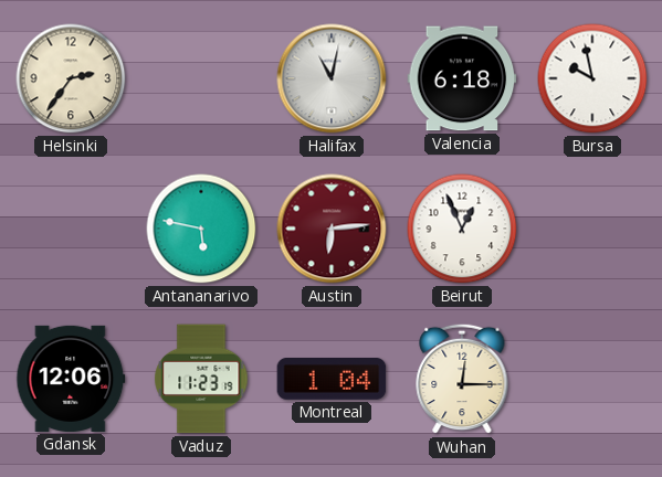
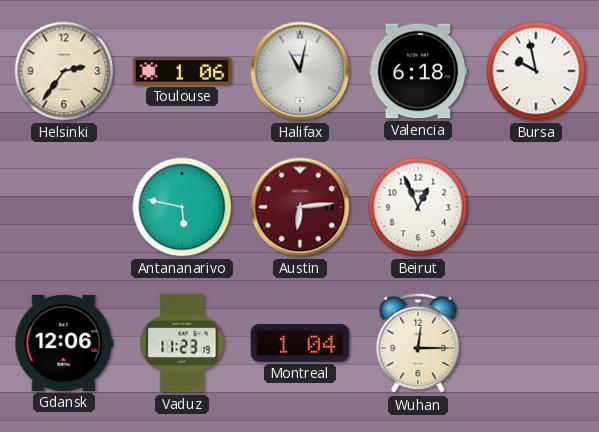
Toulouse: none -> 1:06
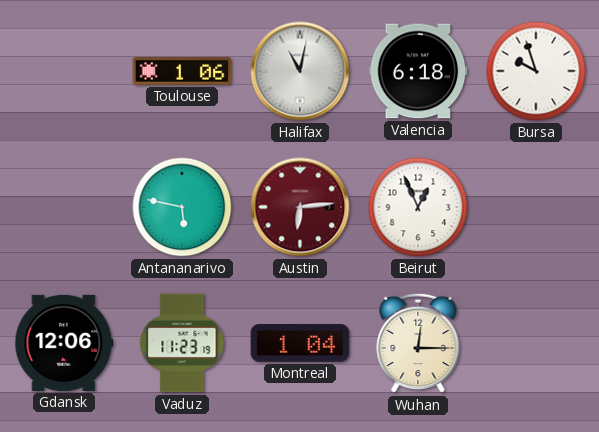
Helsinki: 2:36 -> none
Bursa: 9:58 -> 9:57
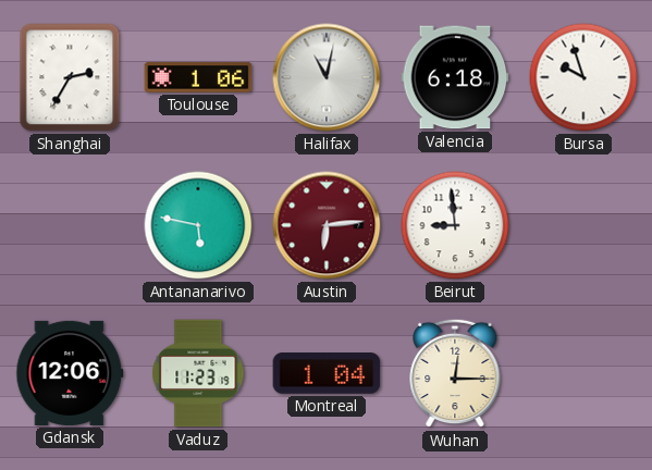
Shanghai: none -> 2:35
Beirut: 12:56 -> 8:59
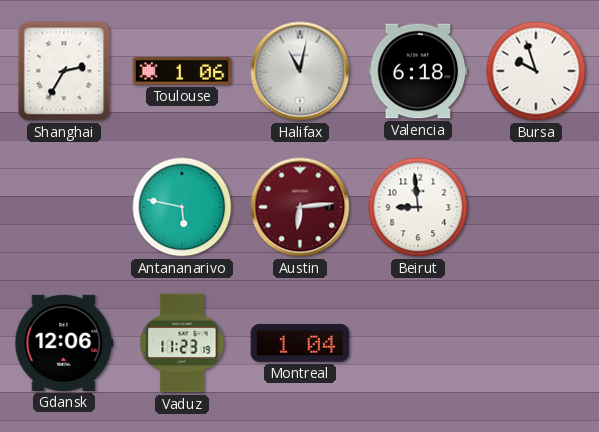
Wuhan: 12:15 -> none
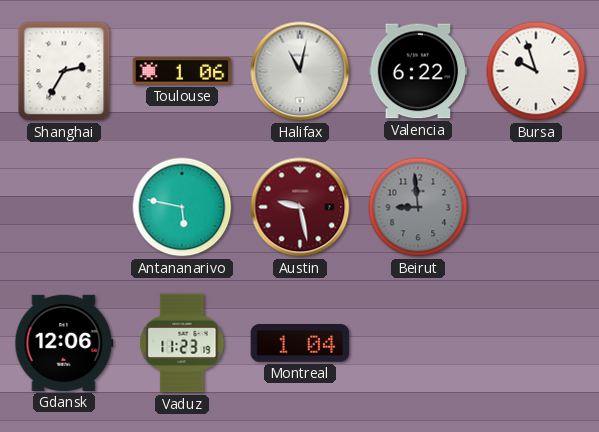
Valencia: 6:18 -> 6:22
Austin: 6:14 -> 9:28
Beirut dial: white -> grey
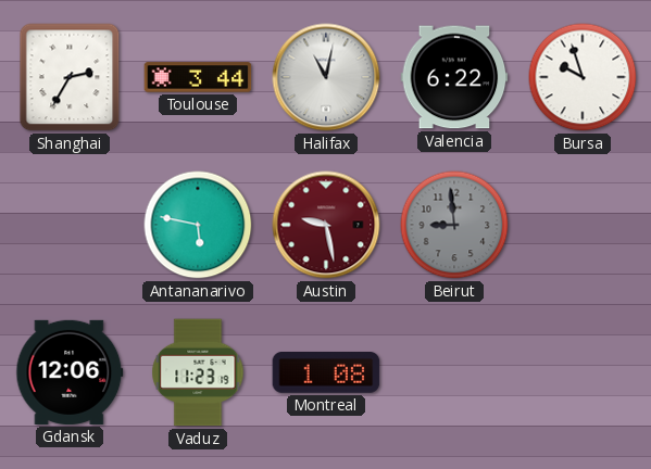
Toulouse: 1:06 -> 3:44
Montreal: 1:04 -> 1:08
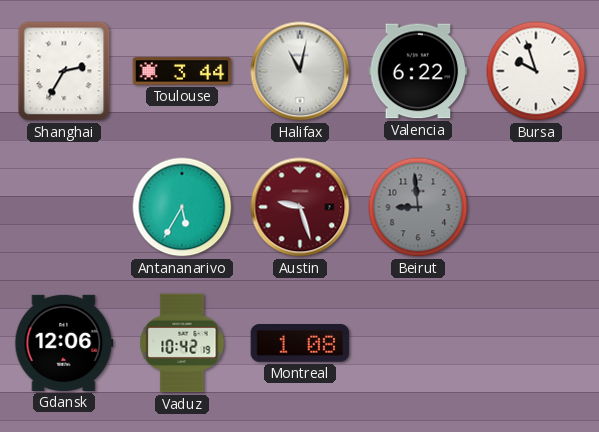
Antananarivo: 5:47 -> 5:35
Austin: 9:28 -> 9:27
Vaduz: 11:23 -> 10:42
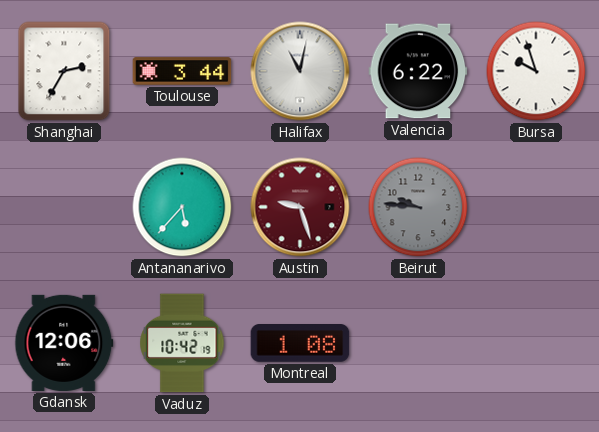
Antananarivo: 5:35 -> 5:37
Beirut: 8:59 -> 9:46
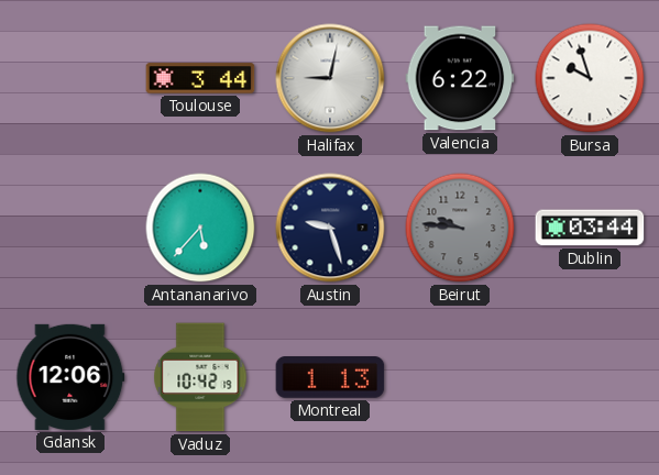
Shanghai: 2:35 -> none
Halifax: 11:02 -> 9:02
Austin dial: burgundy -> navy
Dublin: none -> 03:44
Montreal: 1:08 -> 1:13
